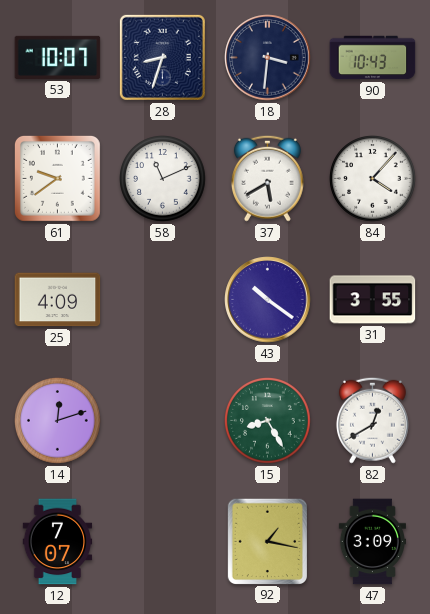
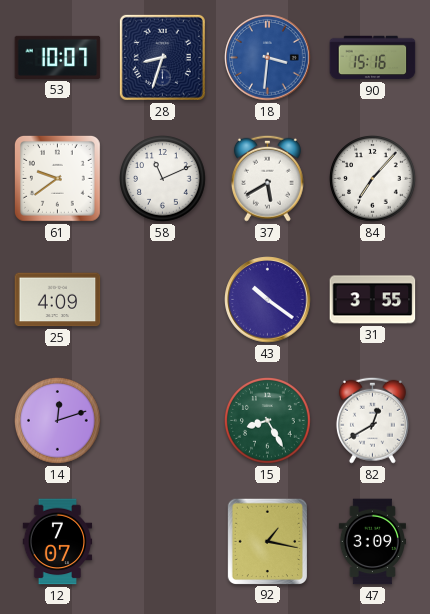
18 dial: navy -> blue
90: 10:43 -> 15:16
84: 4:07 -> 7:07
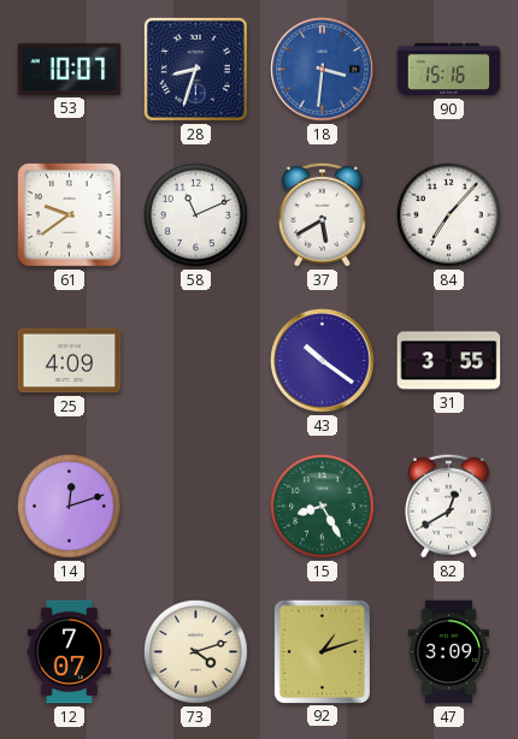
73: none -> 4:12
92: 1:17 -> 1:12
